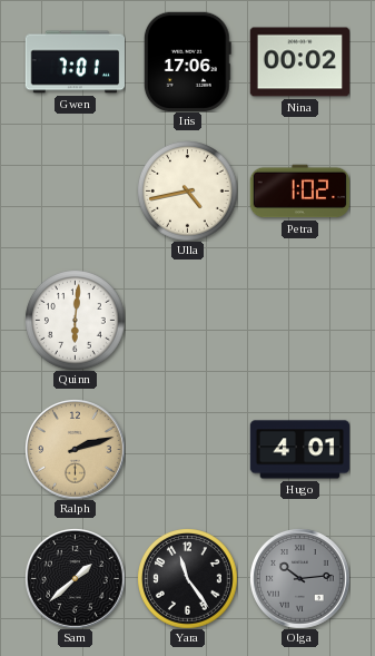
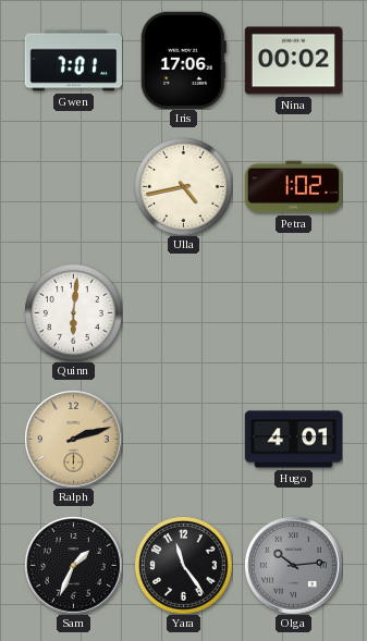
Sam: 1:38 -> 1:34
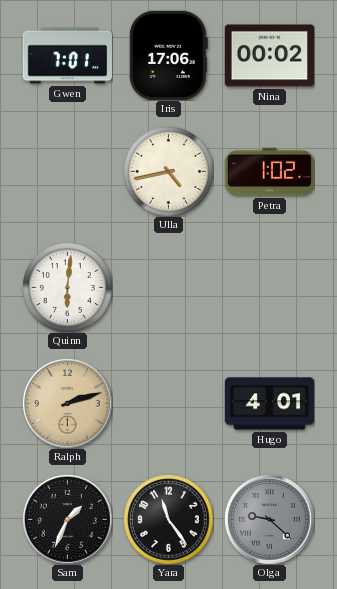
Olga: 10:14 -> 9:22
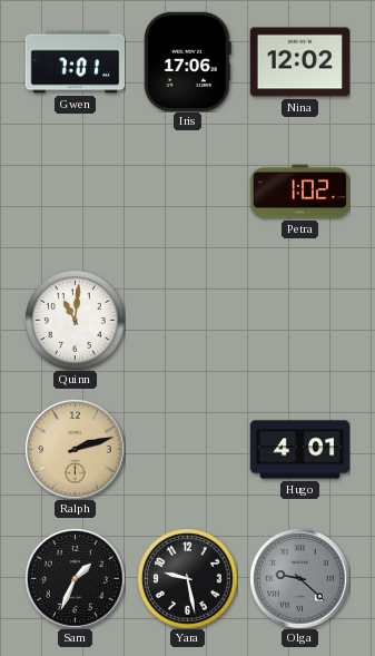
Nina: 00:02 -> 12:02
Ulla: 4:43 -> none
Quinn: 6:01 -> 11:01
Yara: 11:24 -> 9:28
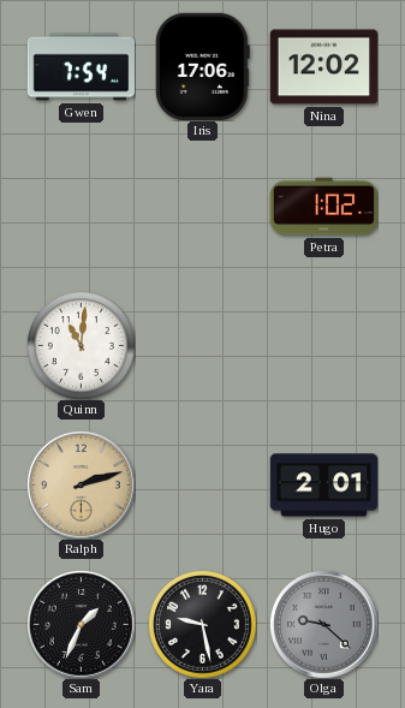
Gwen: 7:01 -> 7:54
Hugo: 4:01 -> 2:01
